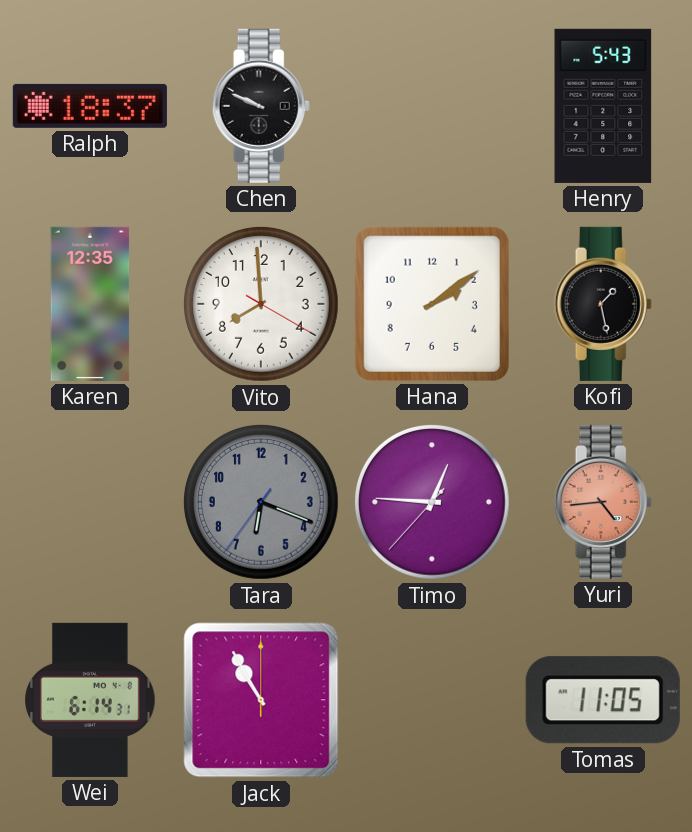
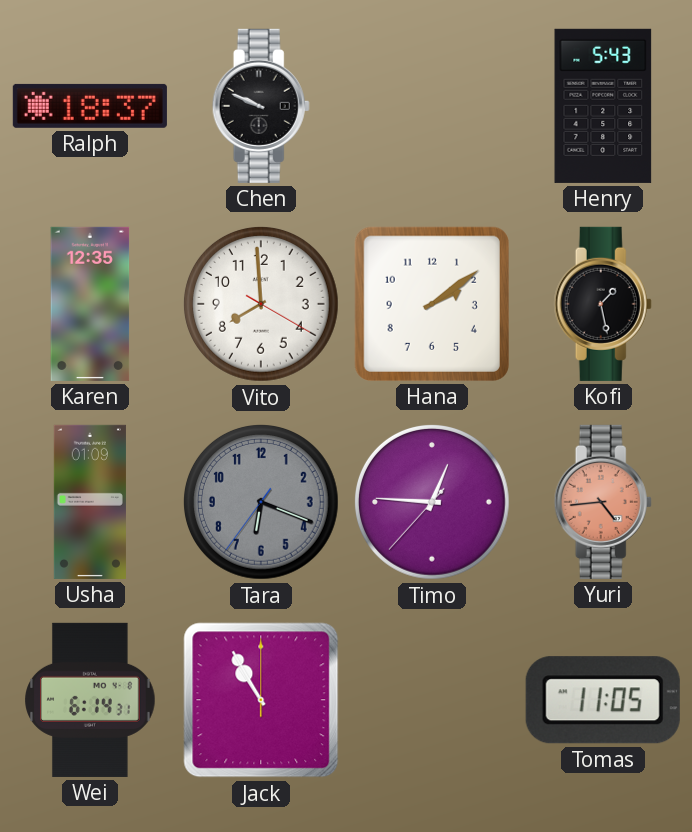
Usha: none -> 01:09
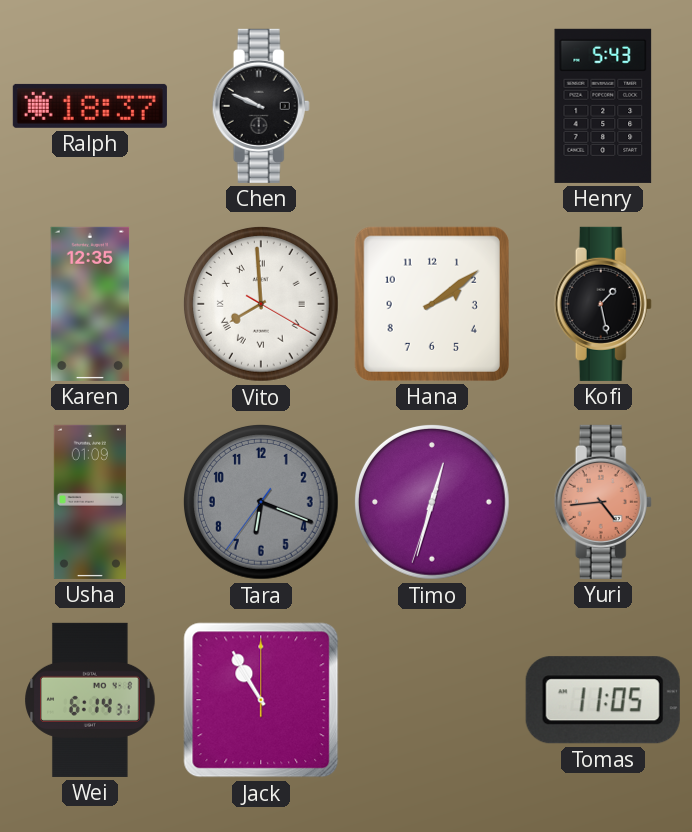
Vito numerals: Arabic -> Roman
Timo: 12:45 -> 12:32
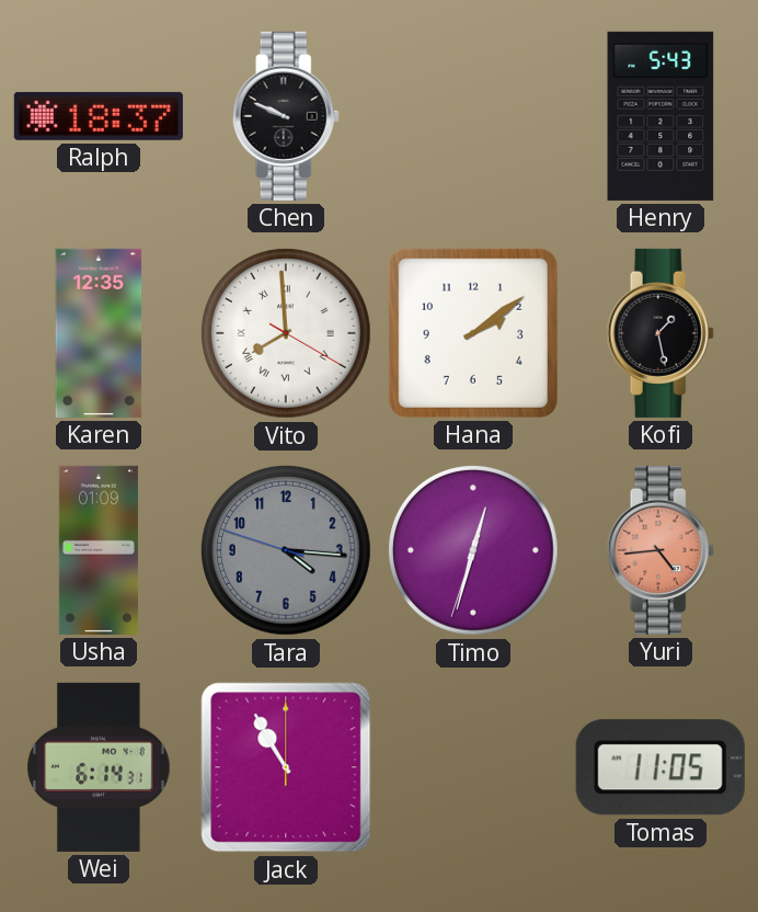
Tara: 6:18 -> 4:15
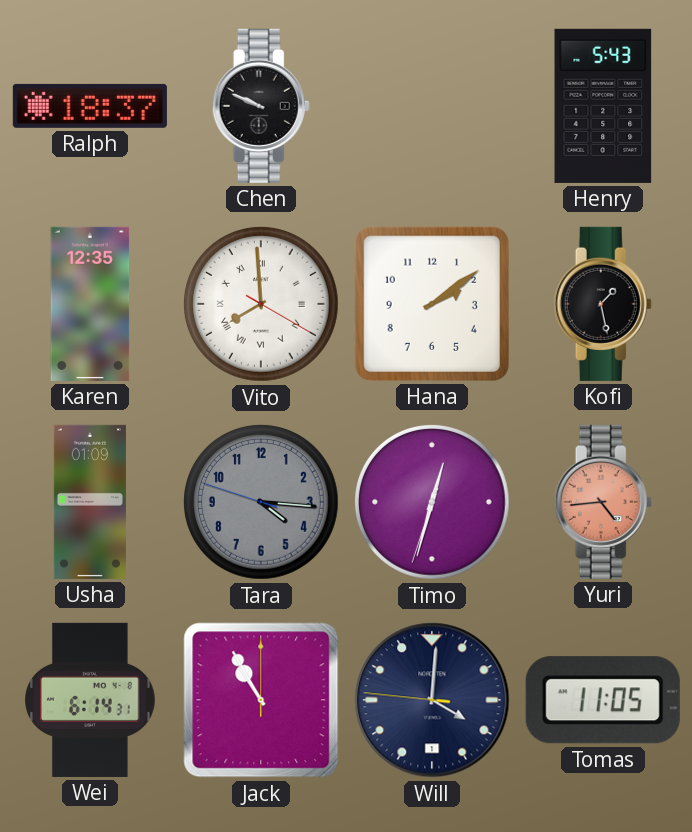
Will: none -> 4:00
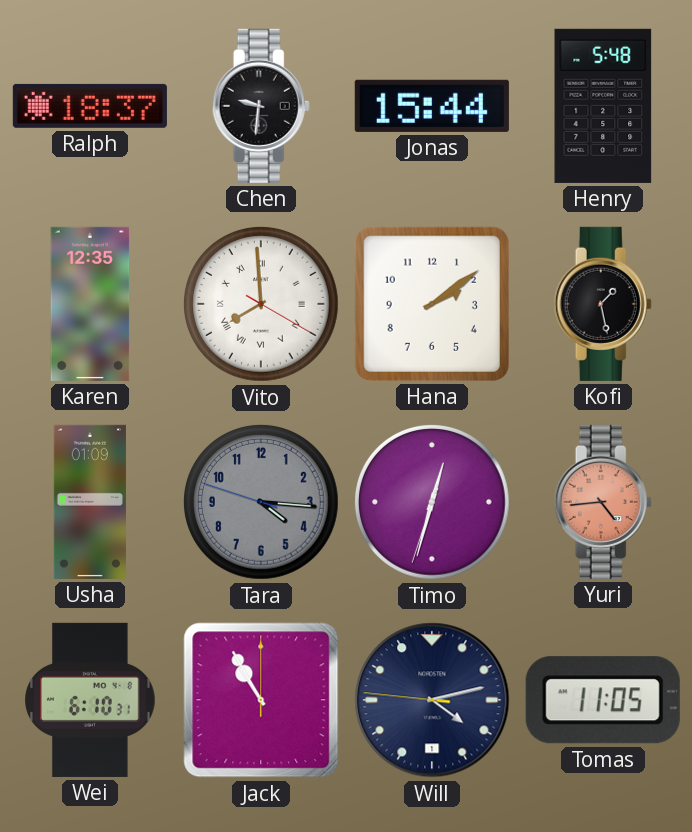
Chen: 9:49 -> 9:31
Jonas: none -> 15:44
Henry: 5:43 -> 5:48
Wei: 6:14 -> 6:10
Will: 4:00 -> 4:12
